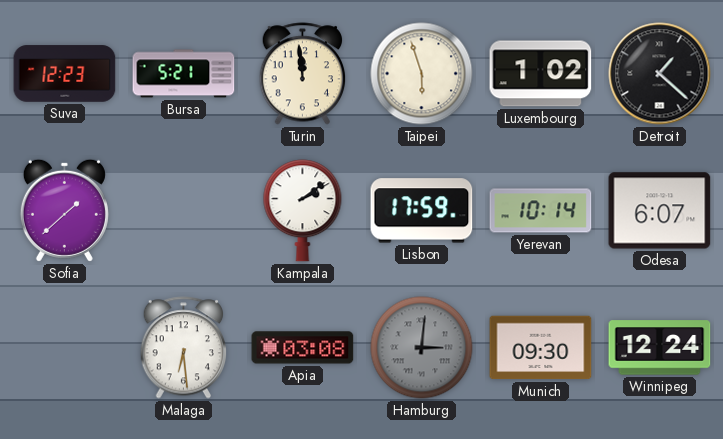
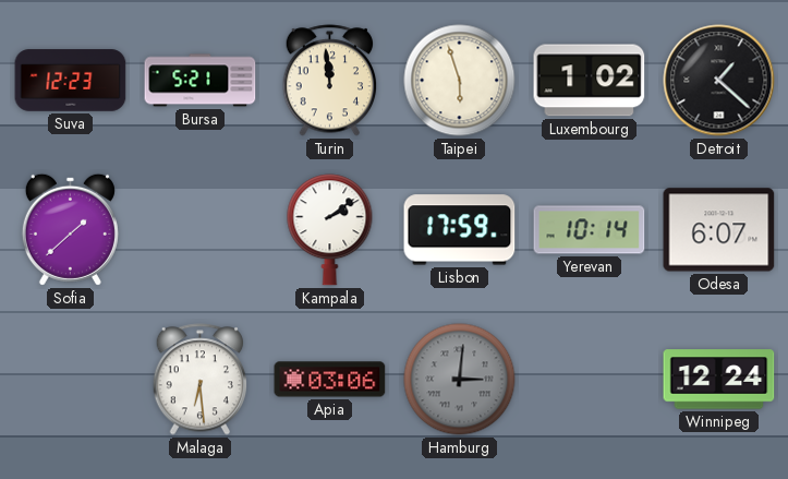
Apia: 03:08 -> 03:06
Munich: 09:30 -> none
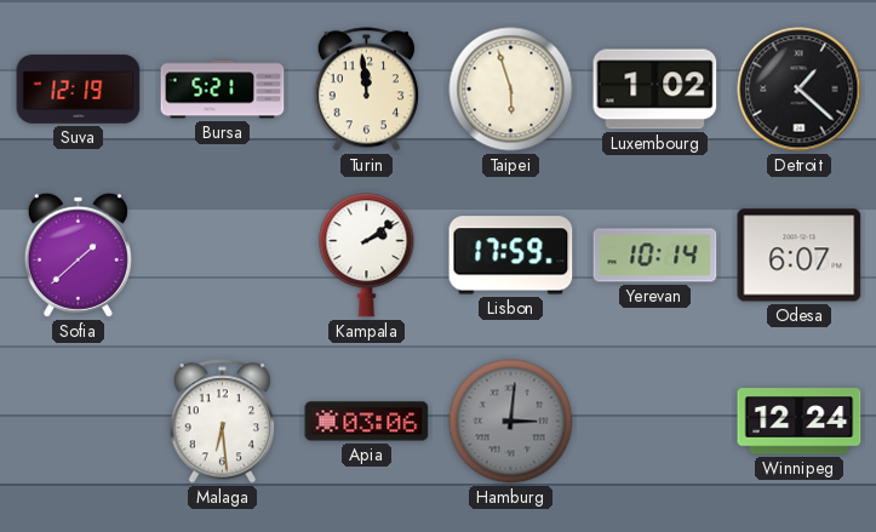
Suva: 12:23 -> 12:19
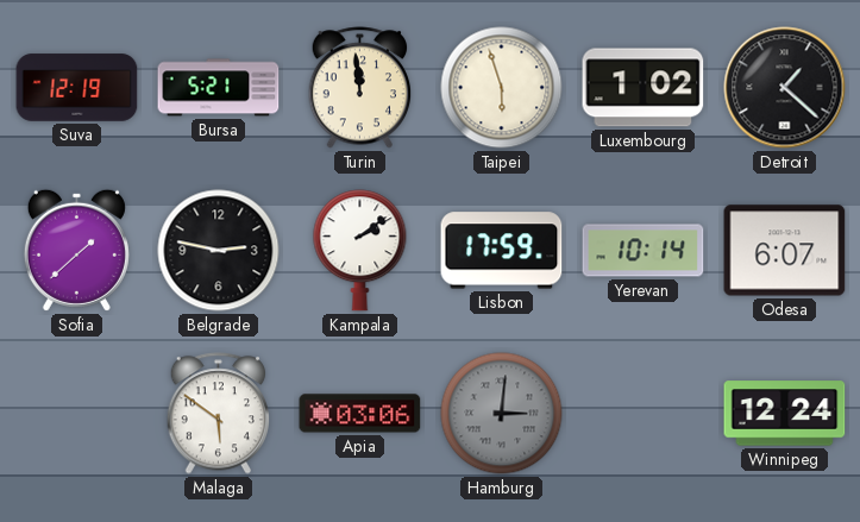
Belgrade: none -> 2:47
Malaga: 6:29 -> 5:51
